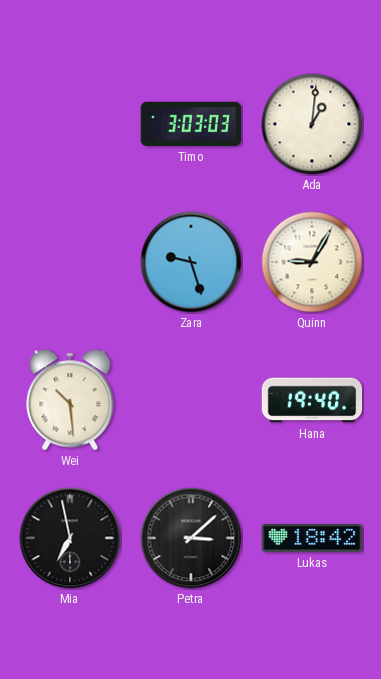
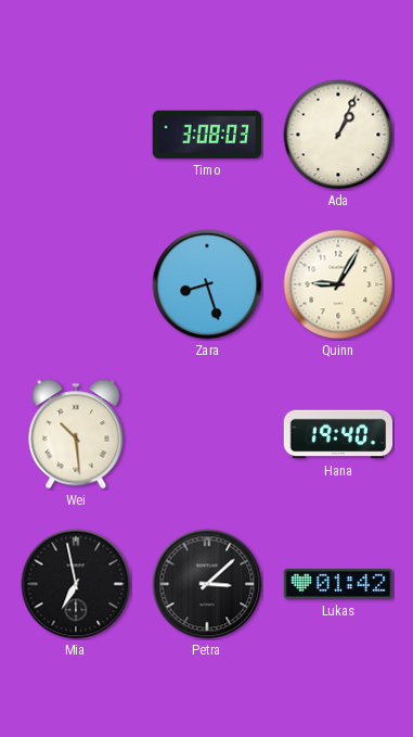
Timo: 3:03 -> 3:08
Ada: 1:01 -> 1:04
Zara: 9:27 -> 8:27
Lukas: 18:42 -> 01:42
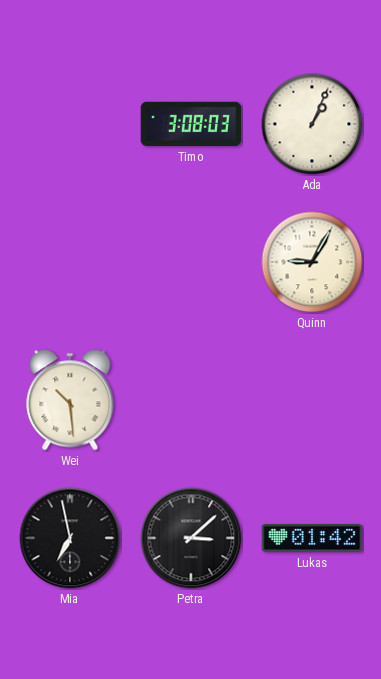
Zara: 8:27 -> none
Hana: 19:40 -> none
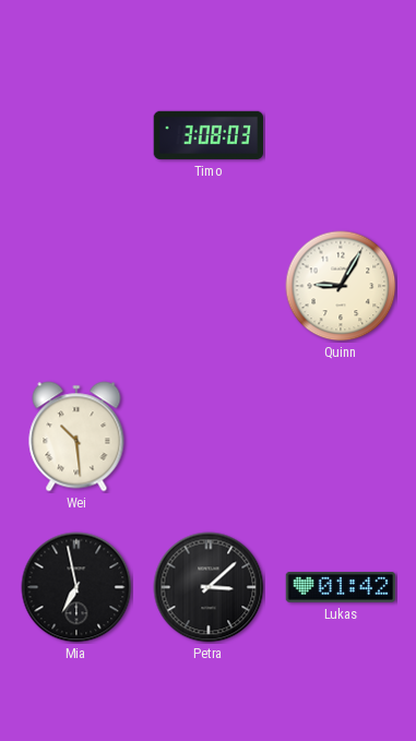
Ada: 1:04 -> none
